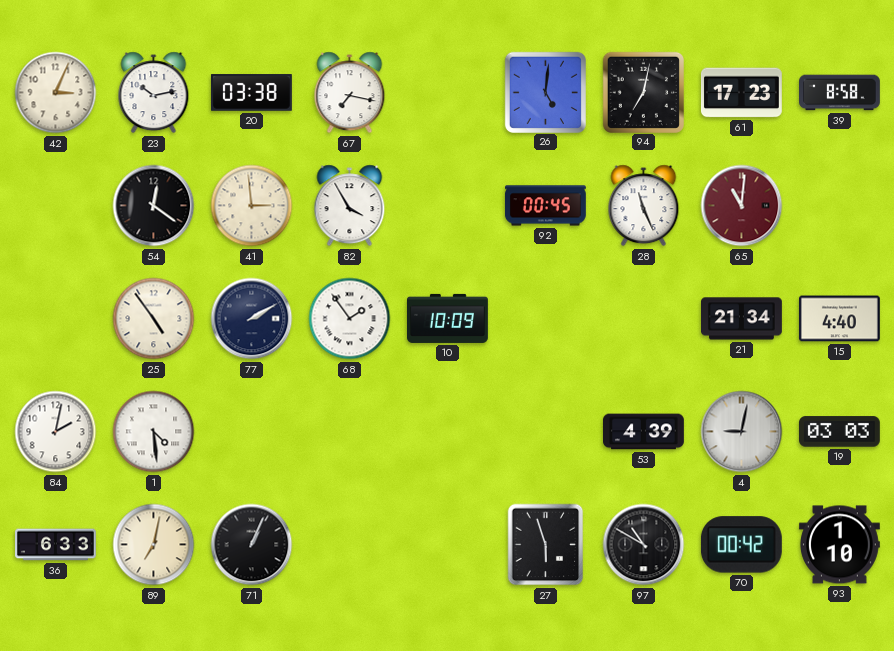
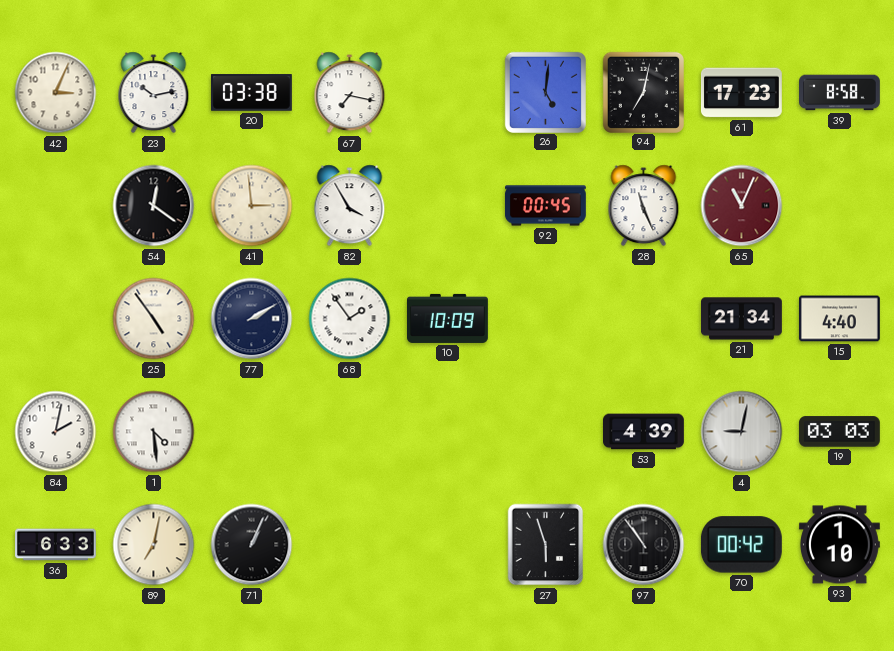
65: 11:01 -> 11:04
97: 10:50 -> 10:54
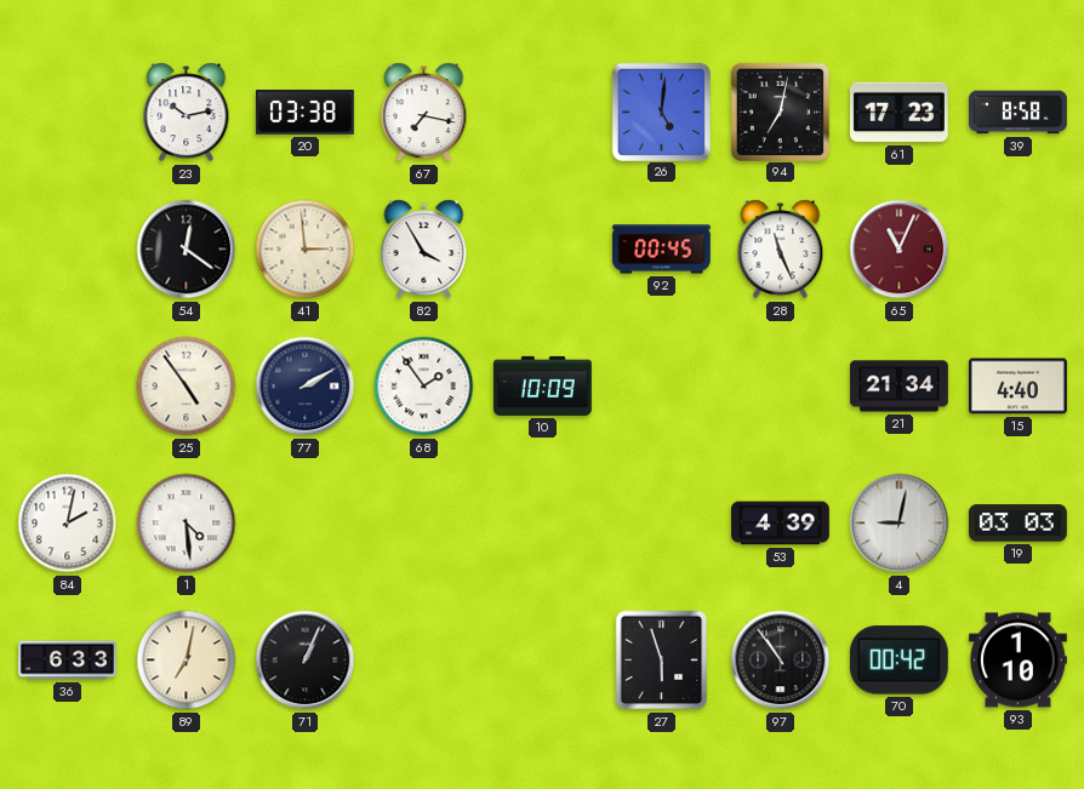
42: 3:04 -> none
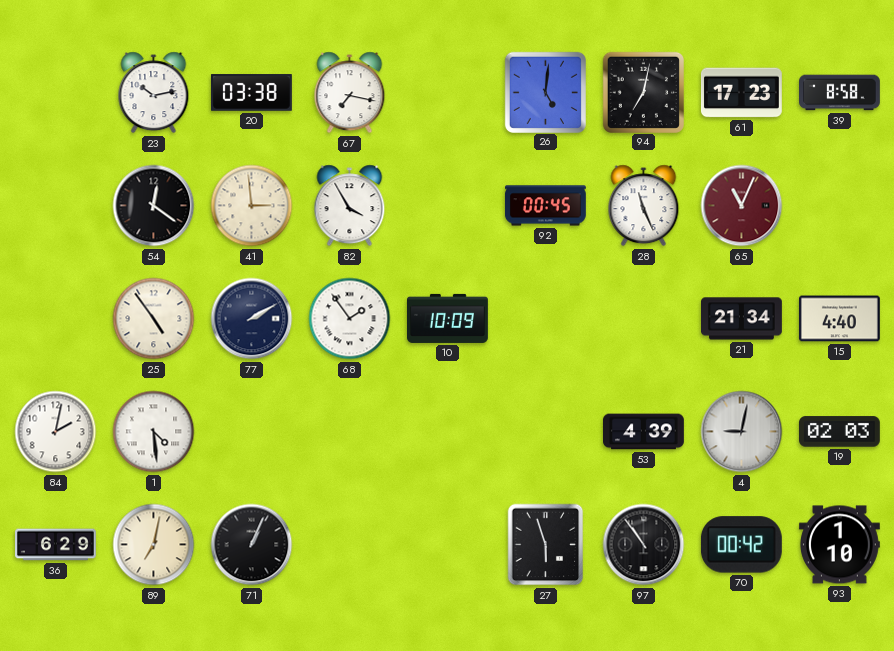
19: 03:03 -> 02:03
36: 6:33 -> 6:29
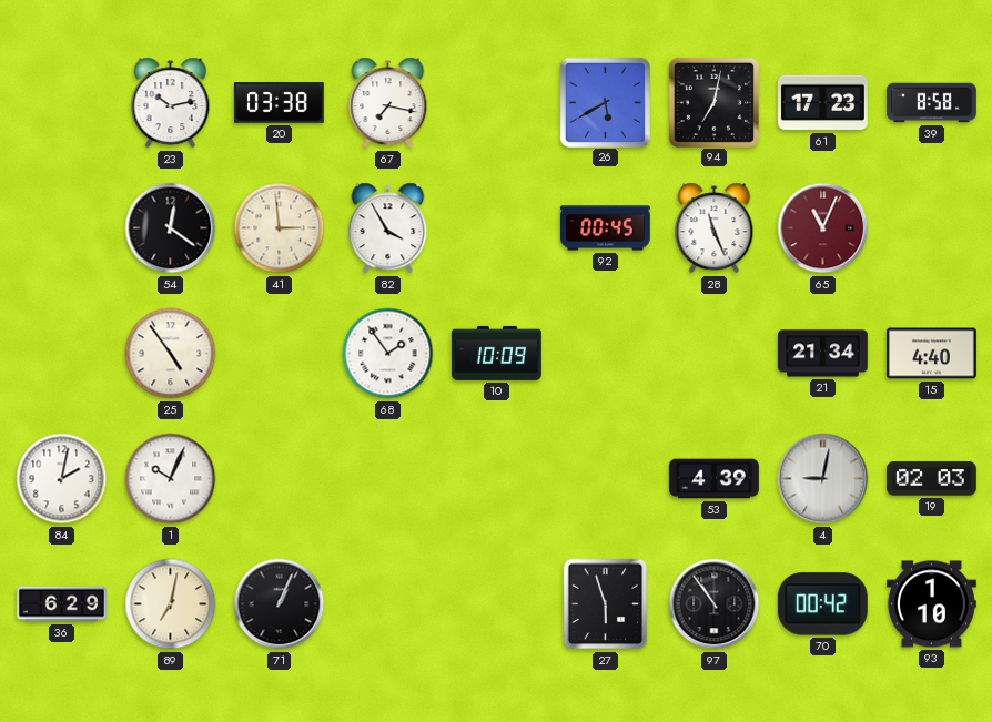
26: 5:01 -> 5:40
77: 2:10 -> none
1: 4:29 -> 10:04
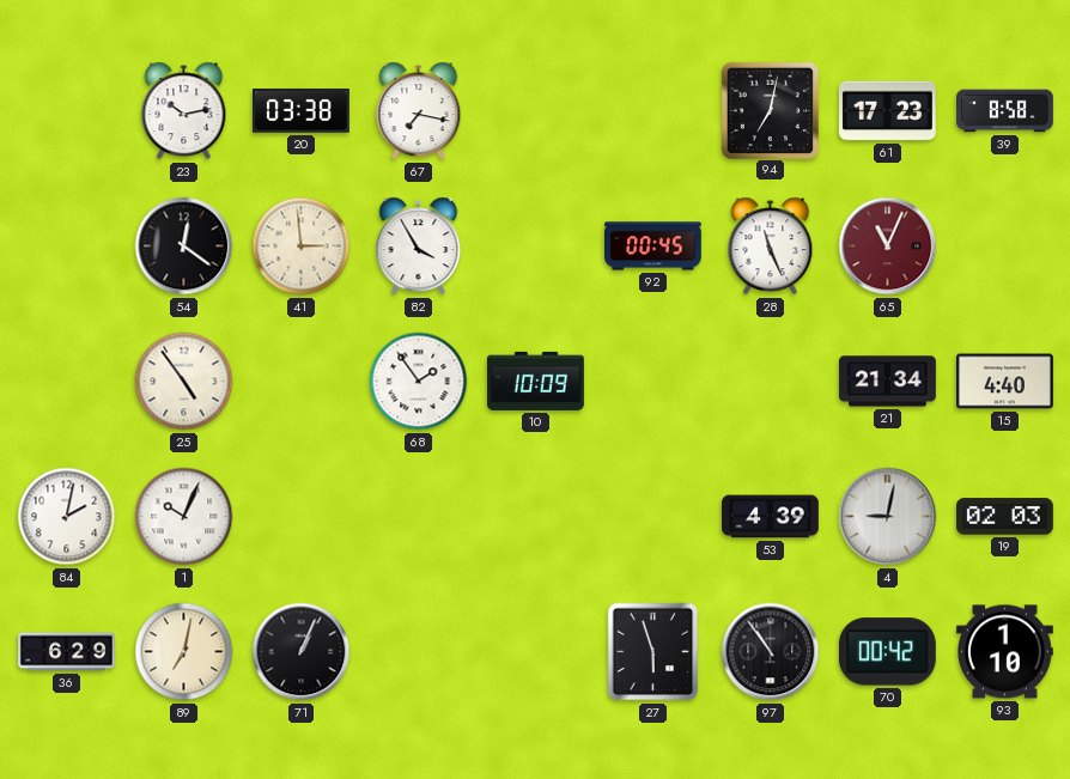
26: 5:40 -> none
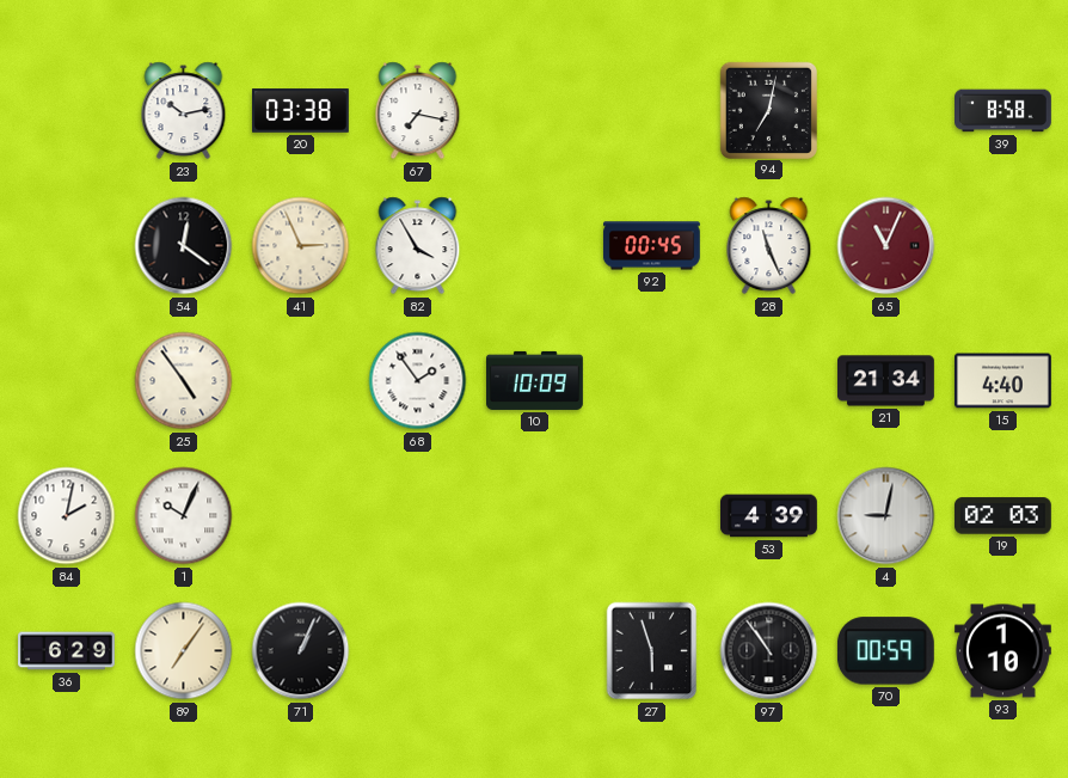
61: 17:23 -> none
41: 2:59 -> 2:56
89: 7:02 -> 7:06
70: 00:42 -> 00:59
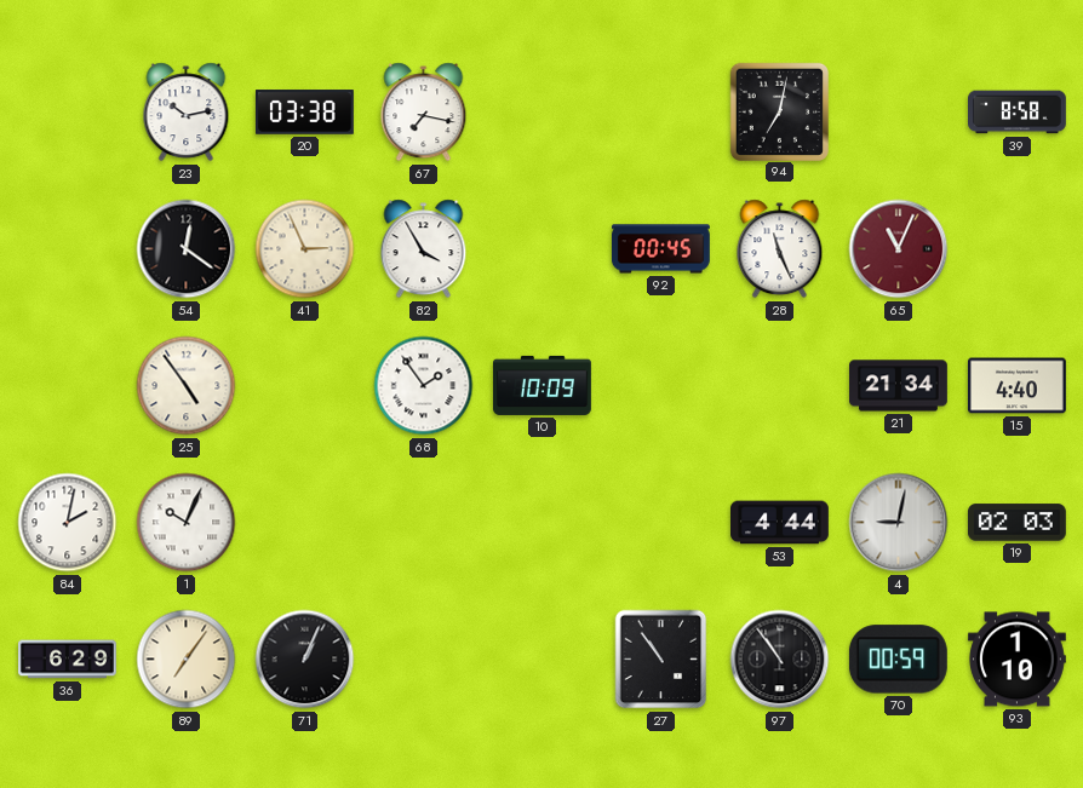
53: 4:39 -> 4:44
27: 5:57 -> 10:54
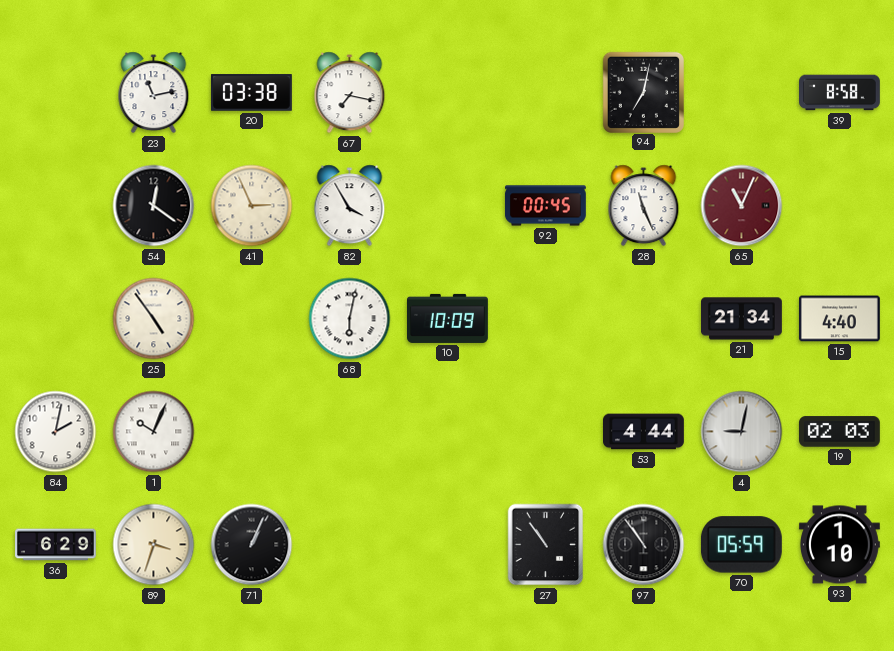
23: 10:13 -> 11:13
68: 1:54 -> 6:02
89: 7:06 -> 3:33
70: 00:59 -> 05:59
